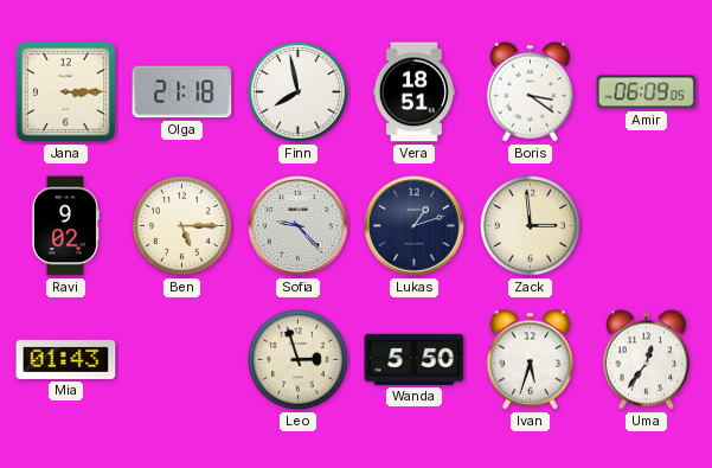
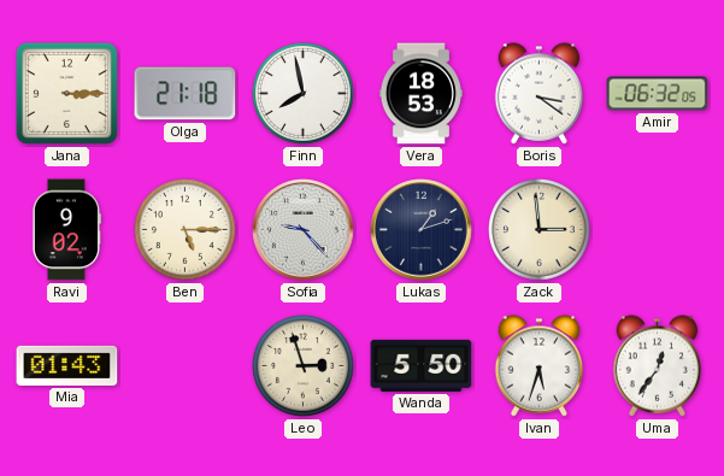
Vera: 18:51 -> 18:53
Amir: 06:09 -> 06:32
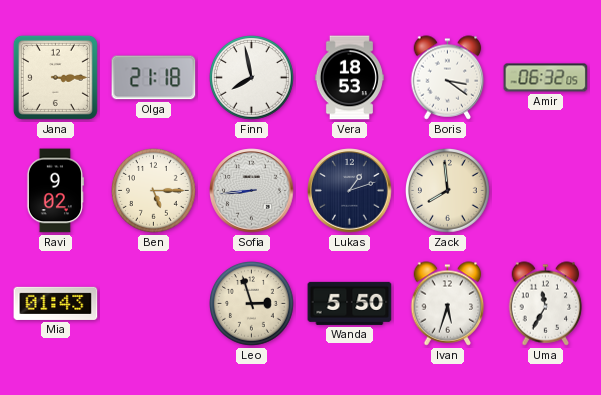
Sofia: 9:23 -> 8:44
Zack: 2:59 -> 7:59
Uma: 12:36 -> 11:35
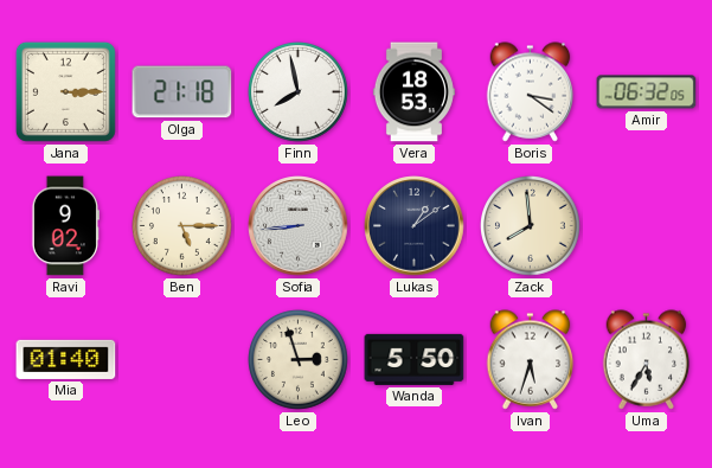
Lukas: 1:12 -> 1:09
Mia: 01:43 -> 01:40
Uma: 11:35 -> 5:35
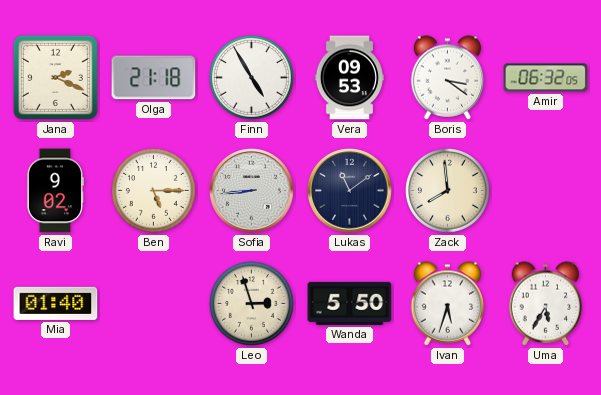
Jana: 3:15 -> 2:19
Finn: 7:58 -> 4:55
Vera: 18:53 -> 09:53
Lukas: 1:09 -> 11:09
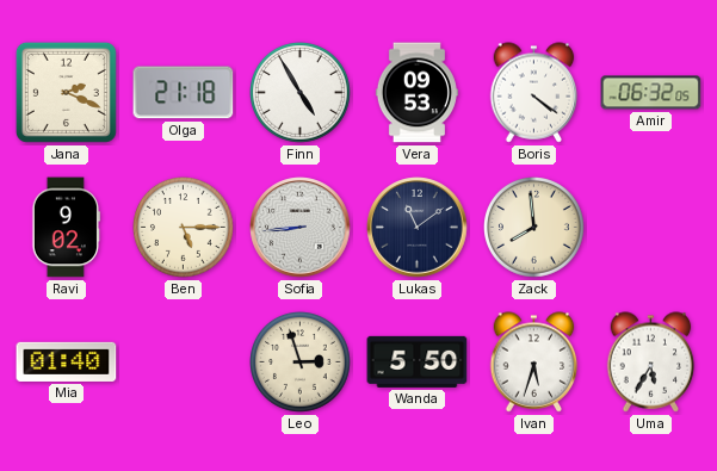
Boris: 3:21 -> 4:21
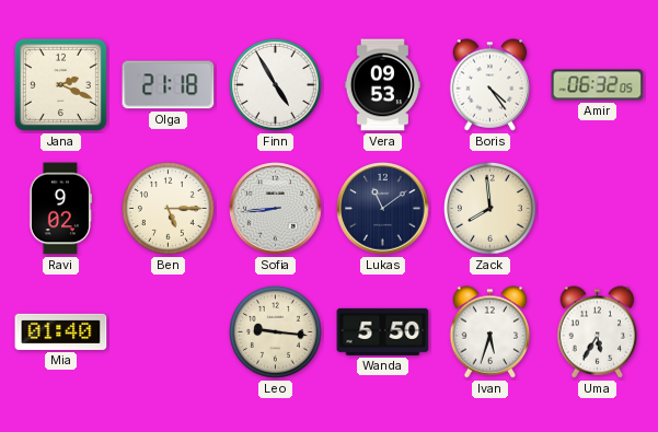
Boris: 4:21 -> 4:24
Leo: 2:57 -> 9:16
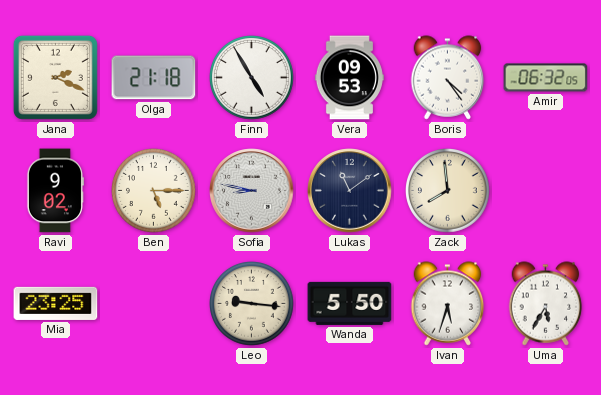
Sofia: 8:44 -> 8:47
Mia: 01:40 -> 23:25
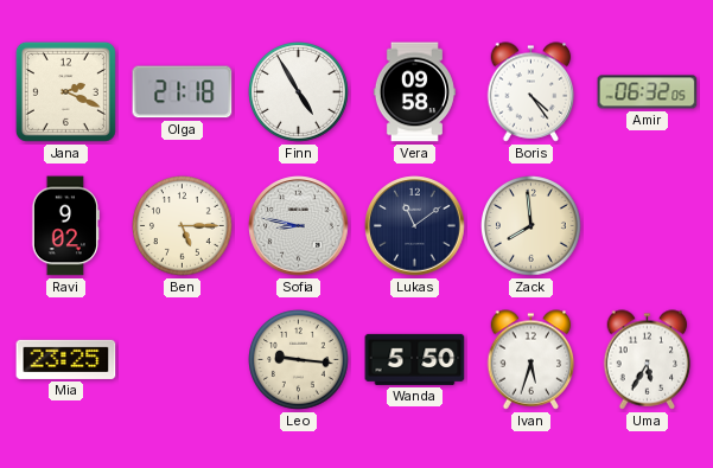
Vera: 09:53 -> 09:58
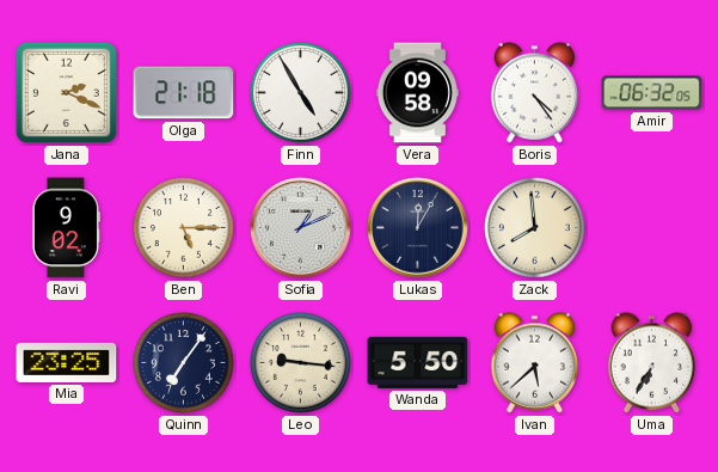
Sofia: 8:47 -> 1:11
Lukas: 11:09 -> 12:05
Quinn: none -> 7:06
Ivan: 5:33 -> 5:38
Uma: 5:35 -> 6:35
